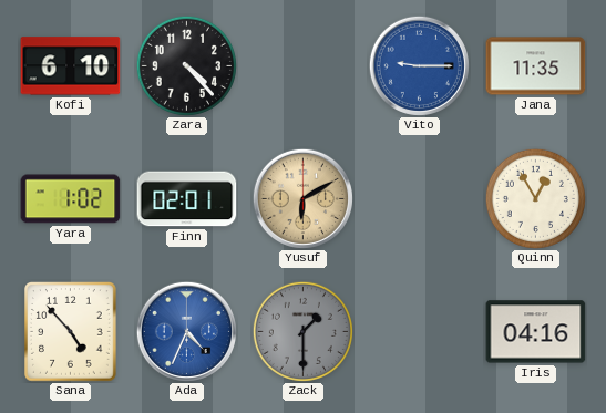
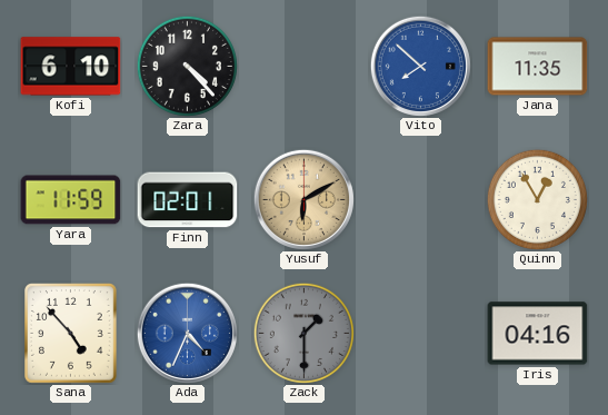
Vito: 9:15 -> 7:52
Yara: 1:02 -> 11:59
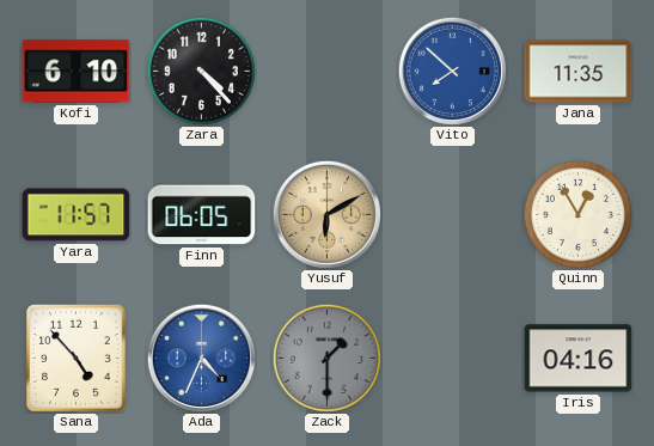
Yara: 11:59 -> 11:57
Finn: 02:01 -> 06:05
